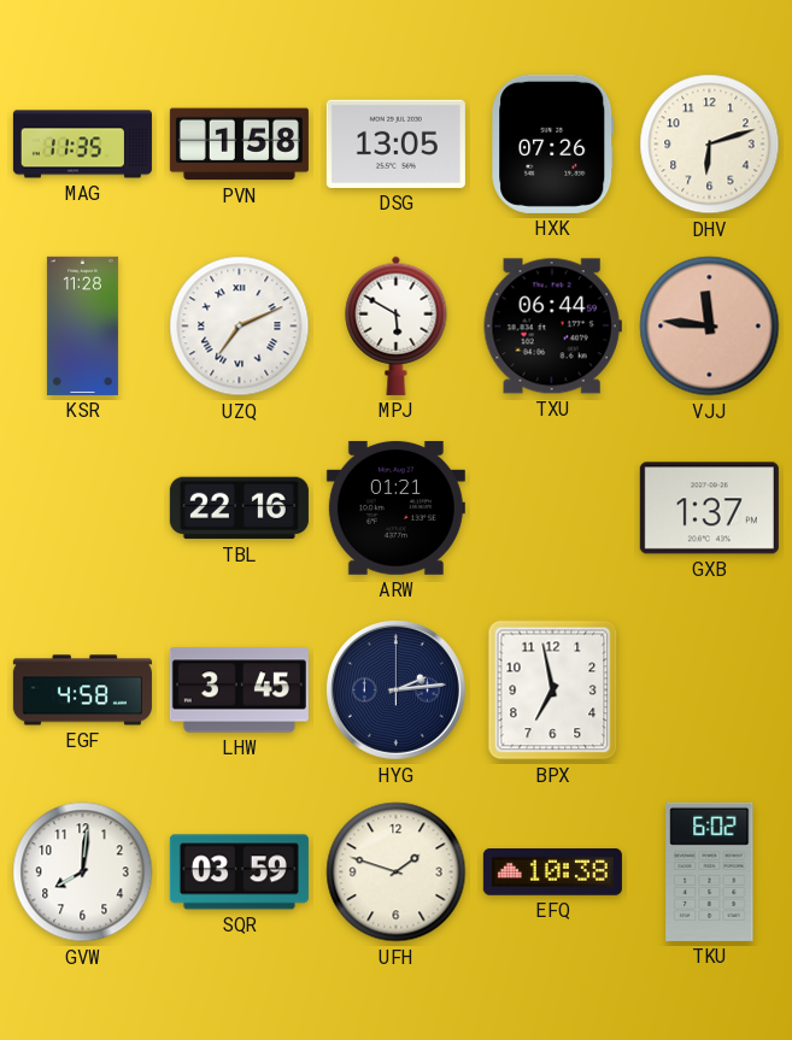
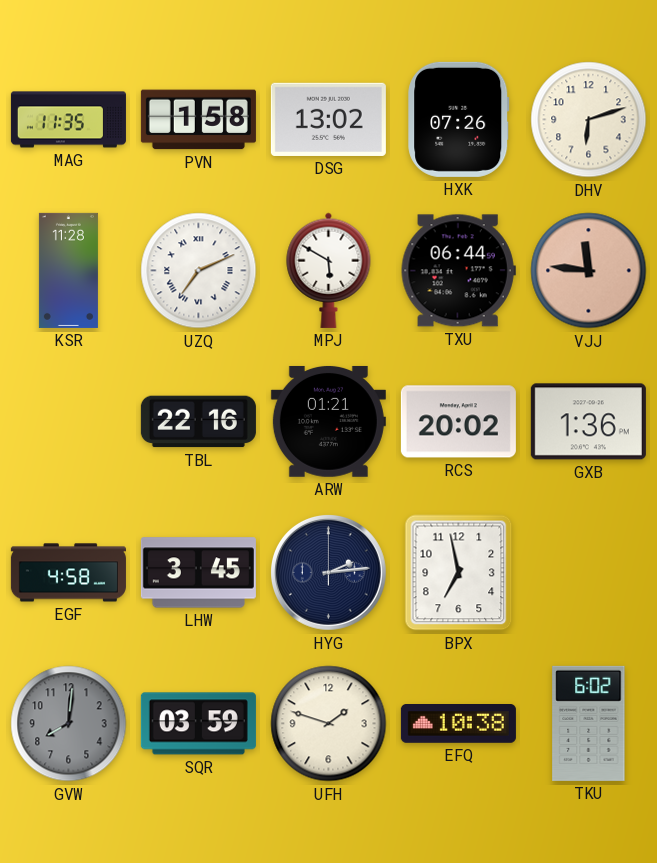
DSG: 13:05 -> 13:02
RCS: none -> 20:02
GXB: 1:37 -> 1:36
GVW dial: white -> grey
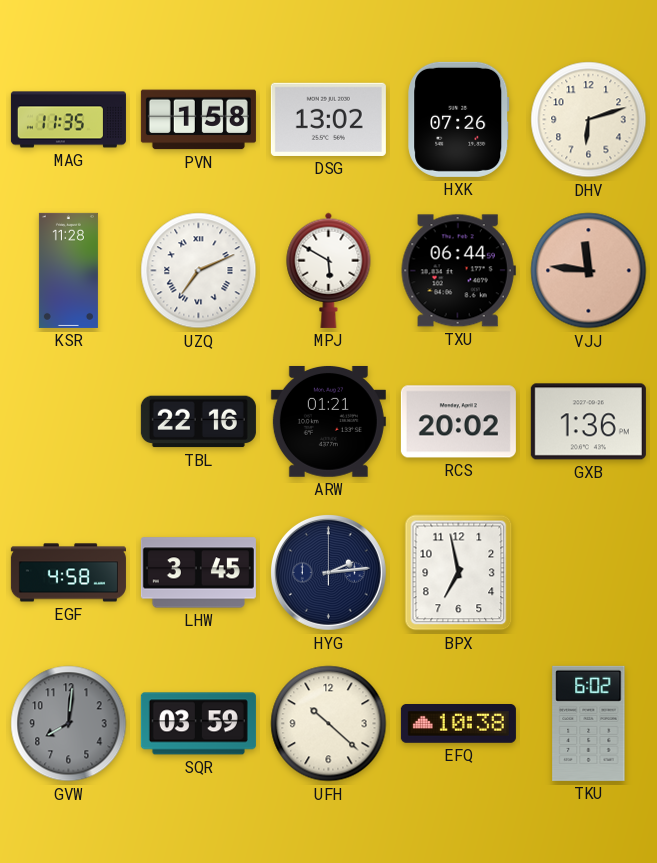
UFH: 1:48 -> 10:22
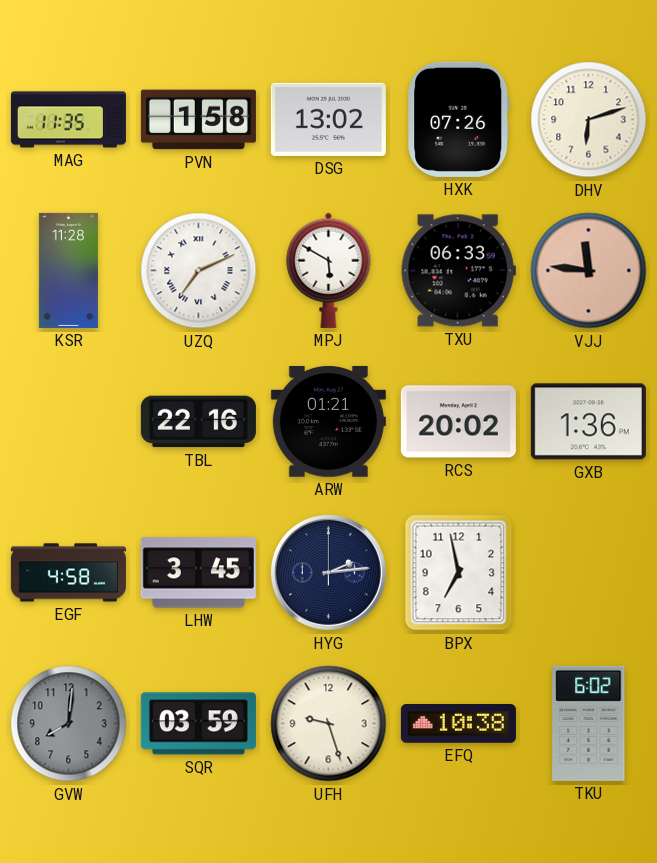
TXU: 06:44 -> 06:33
UFH: 10:22 -> 9:27
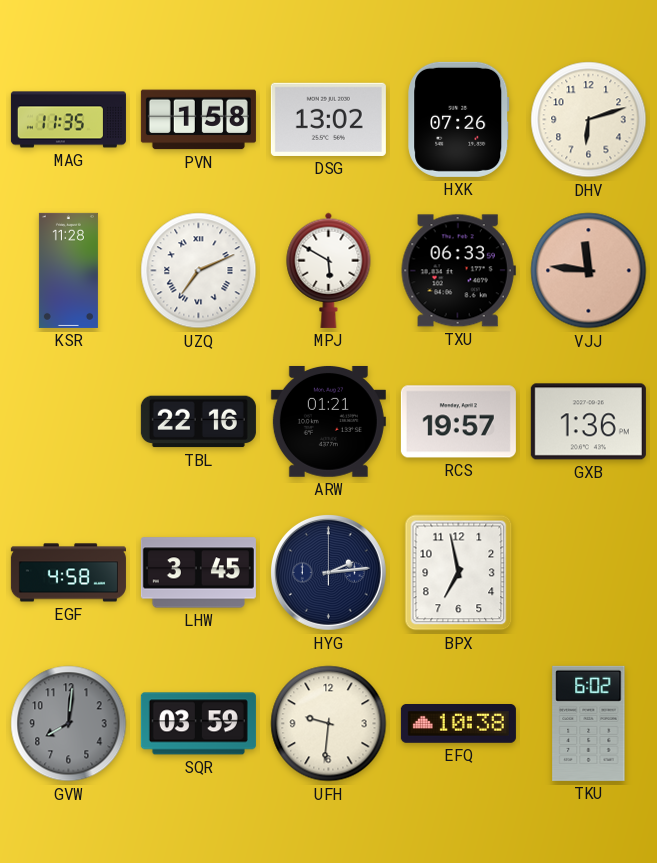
RCS: 20:02 -> 19:57
UFH: 9:27 -> 9:31
